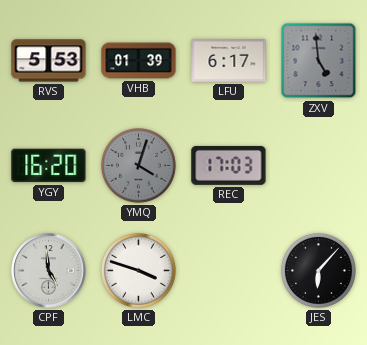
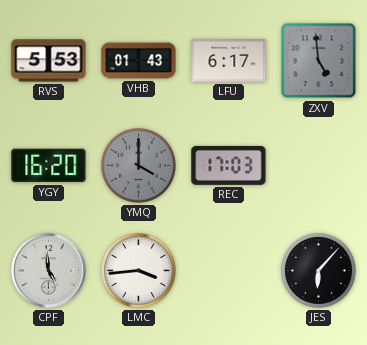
VHB: 01:39 -> 01:43
YMQ: 4:03 -> 4:00
LMC: 3:48 -> 3:44
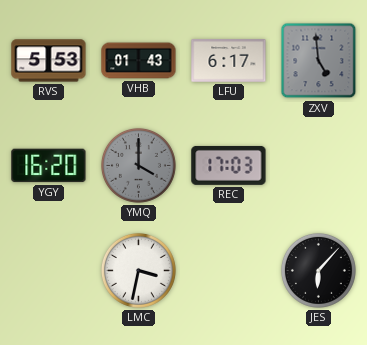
CPF: 4:59 -> none
LMC: 3:44 -> 3:32
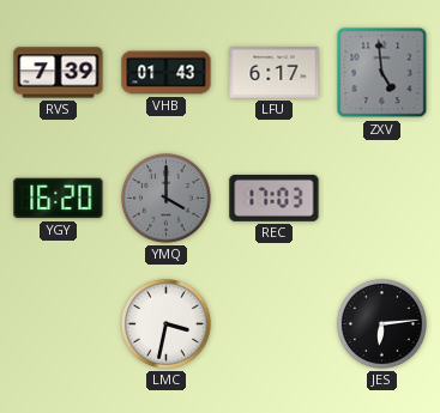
RVS: 5:53 -> 7:39
JES: 6:07 -> 6:14
